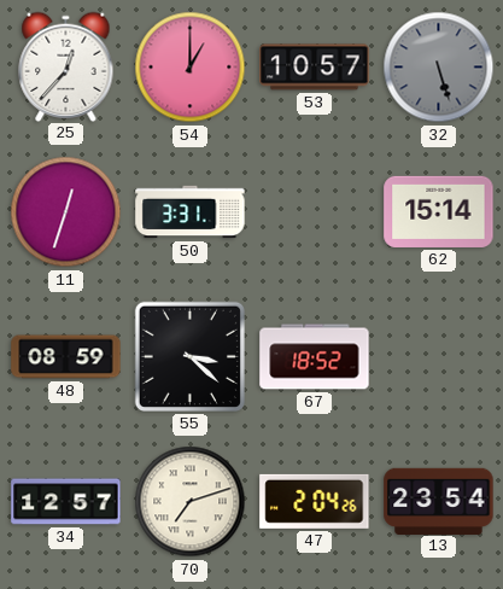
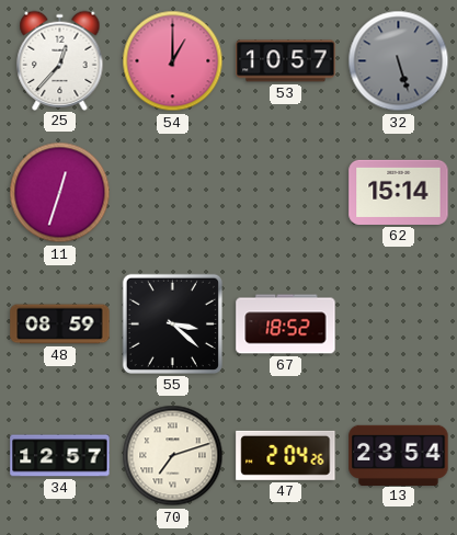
50: 3:31 -> none
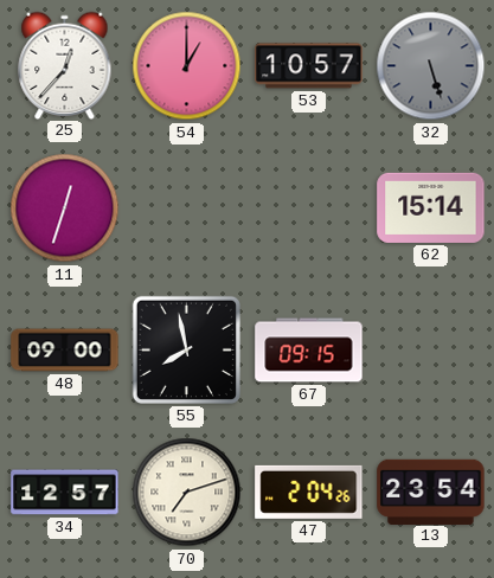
48: 08:59 -> 09:00
55: 3:22 -> 7:58
67: 18:52 -> 09:15
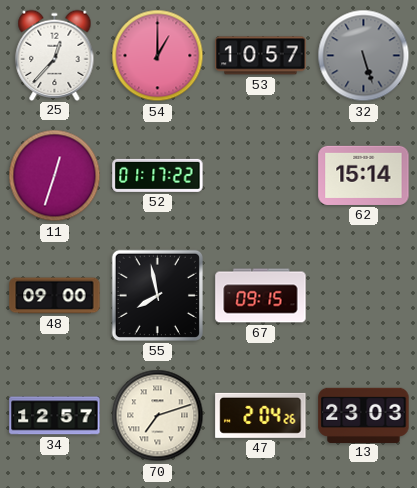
52: none -> 01:17
13: 23:54 -> 23:03
